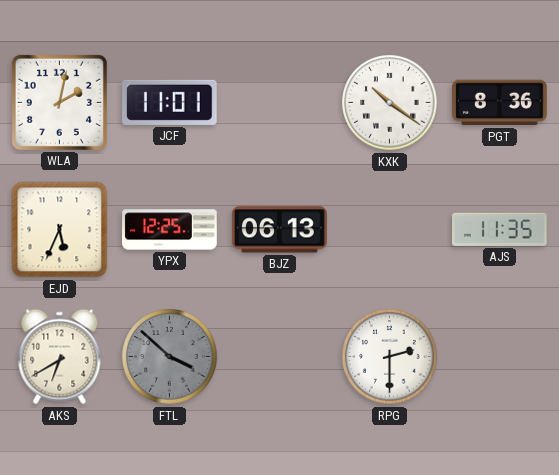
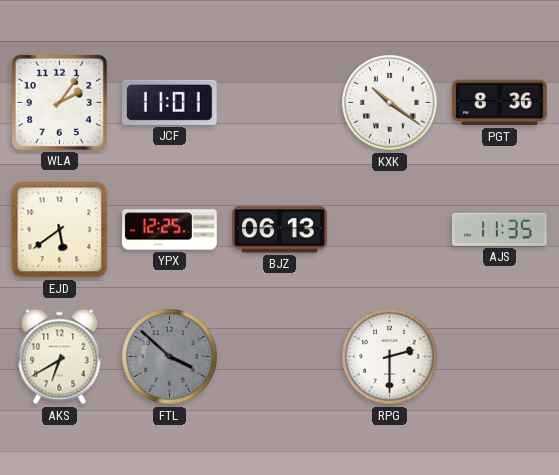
WLA: 2:02 -> 2:06
EJD: 5:34 -> 5:39
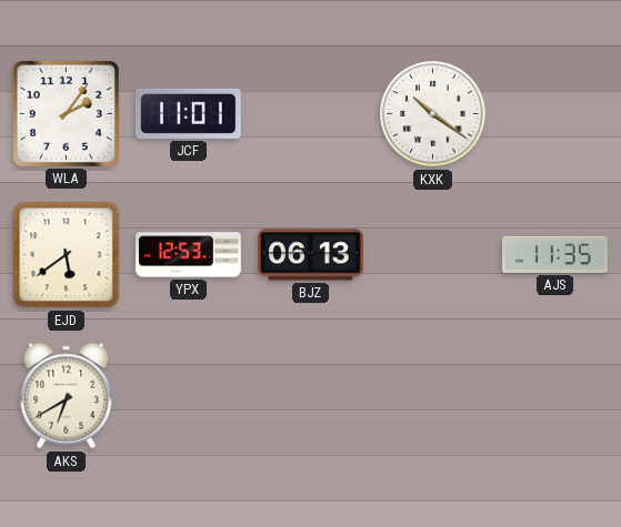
PGT: 8:36 -> none
YPX: 12:25 -> 12:53
FTL: 3:52 -> none
RPG: 2:30 -> none
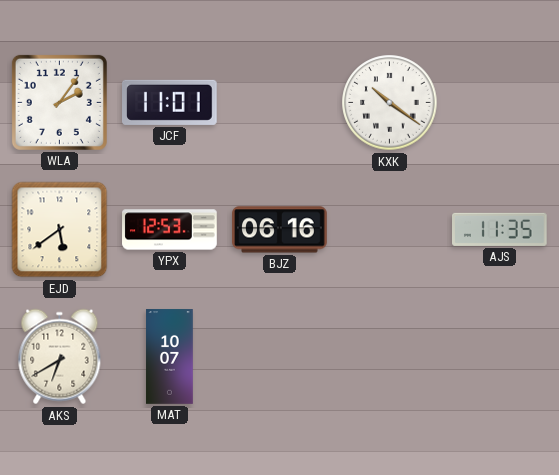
BJZ: 06:13 -> 06:16
MAT: none -> 10:07
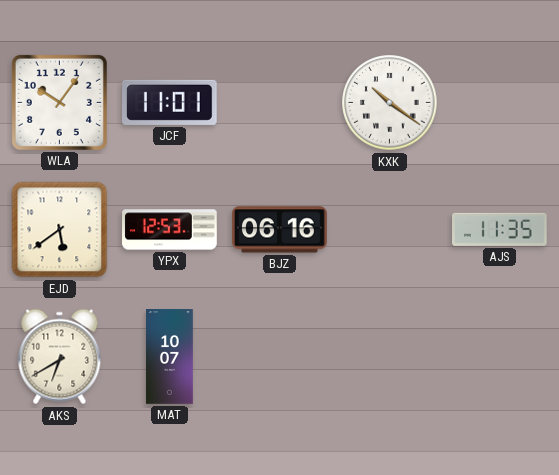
WLA: 2:06 -> 10:06
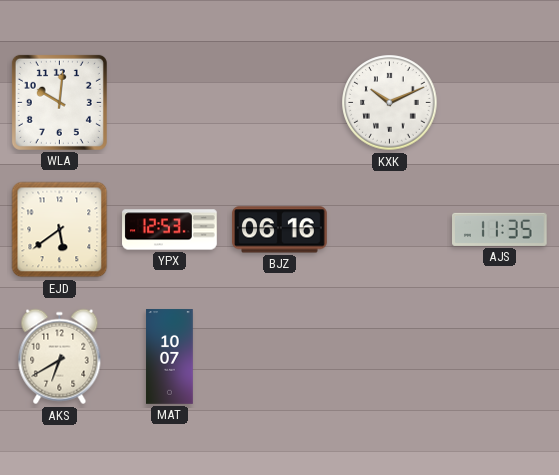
WLA: 10:06 -> 10:01
JCF: 11:01 -> none
KXK: 10:21 -> 10:11
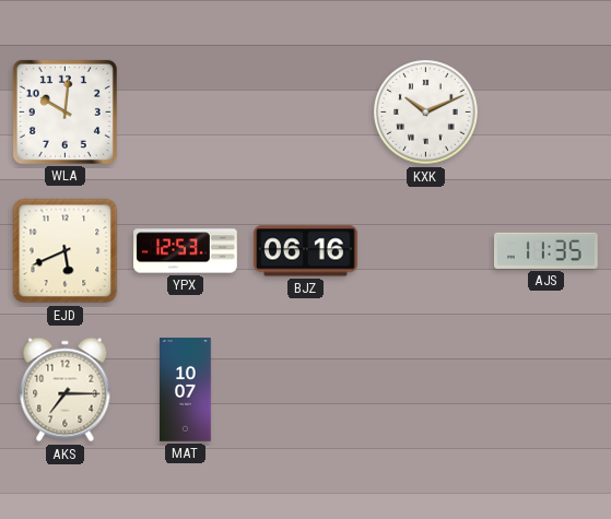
EJD: 5:39 -> 5:41
AKS: 6:40 -> 7:15
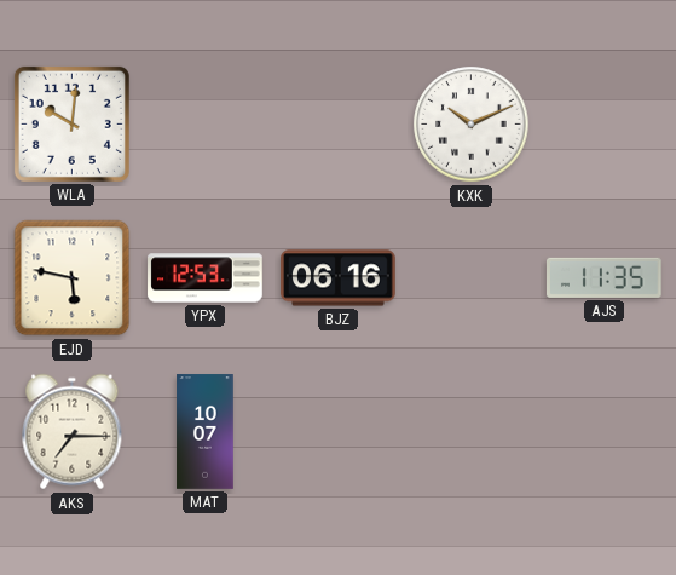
EJD: 5:41 -> 5:47
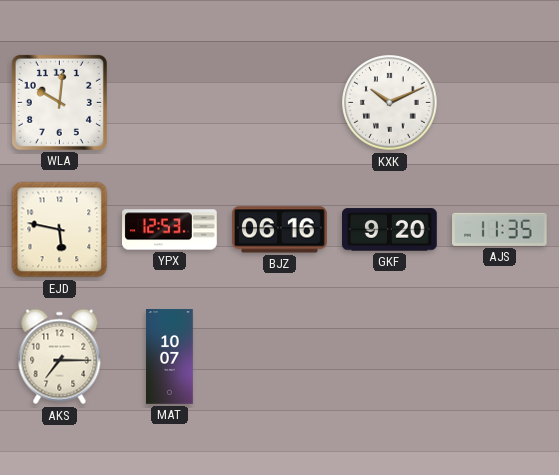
GKF: none -> 9:20
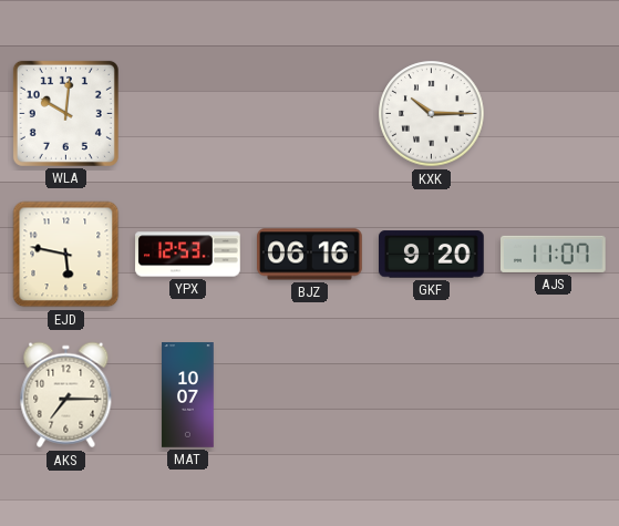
KXK: 10:11 -> 10:15
AJS: 11:35 -> 11:07
